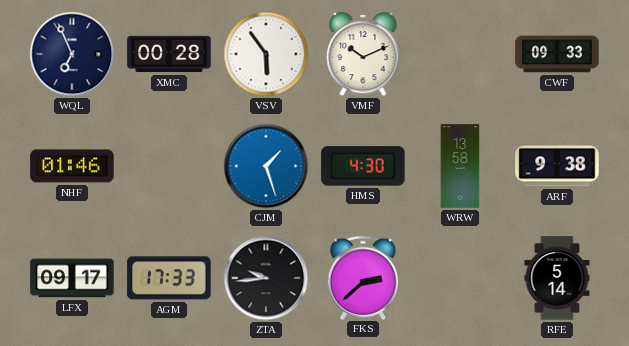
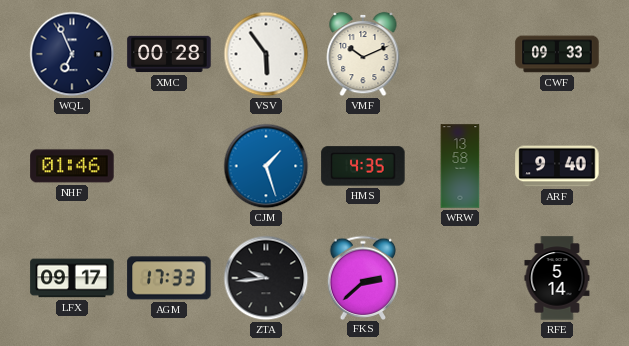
HMS: 4:30 -> 4:35
ARF: 9:38 -> 9:40
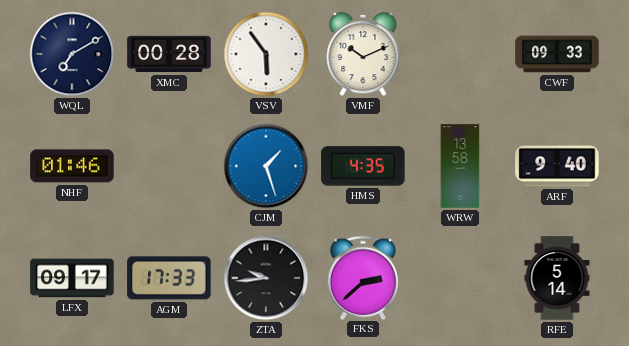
WQL: 6:56 -> 7:10
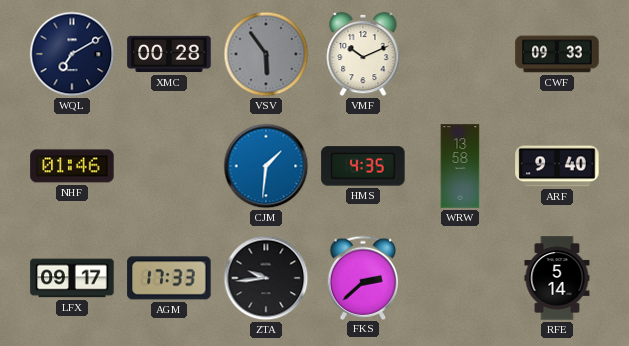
VSV dial: white -> grey
CJM: 1:27 -> 1:31
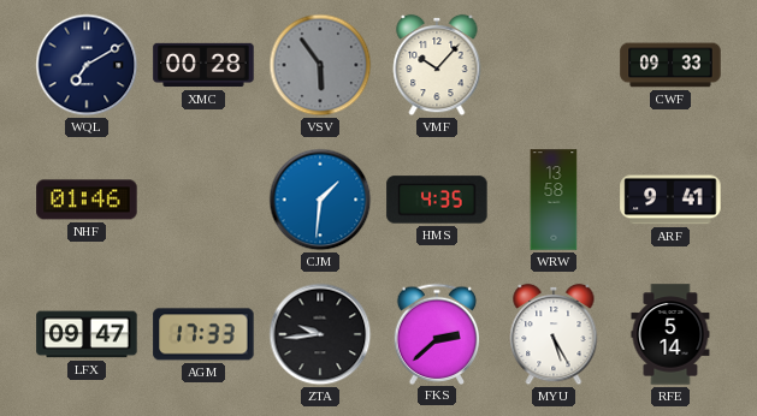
VMF: 10:11 -> 10:07
ARF: 9:40 -> 9:41
LFX: 09:17 -> 09:47
MYU: none -> 5:25
